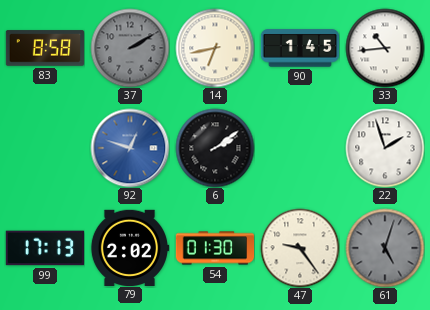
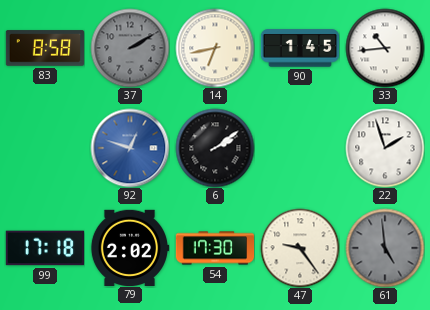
99: 17:13 -> 17:18
54: 01:30 -> 17:30
61: 5:03 -> 4:59
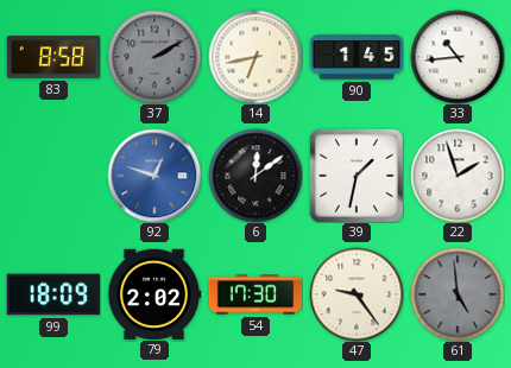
6: 2:09 -> 12:09
39: none -> 1:32
99: 17:18 -> 18:09
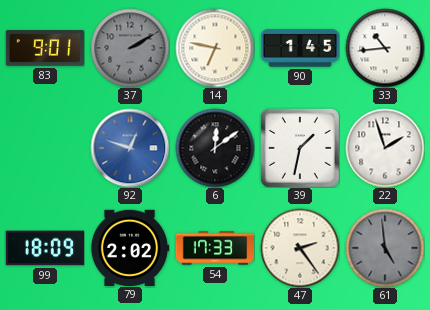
83: 8:58 -> 9:01
14: 6:43 -> 6:47
54: 17:30 -> 17:33
47: 9:24 -> 2:24
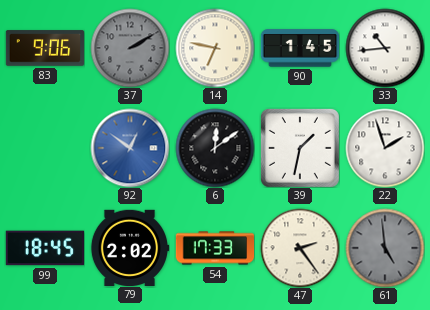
83: 9:01 -> 9:06
92: 12:48 -> 12:51
99: 18:09 -> 18:45
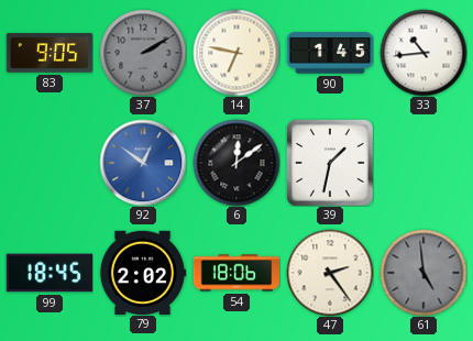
83: 9:06 -> 9:05
22: 1:57 -> none
54: 17:33 -> 18:06
